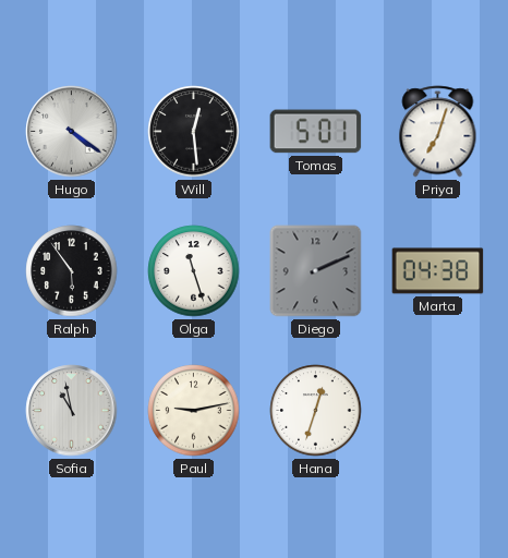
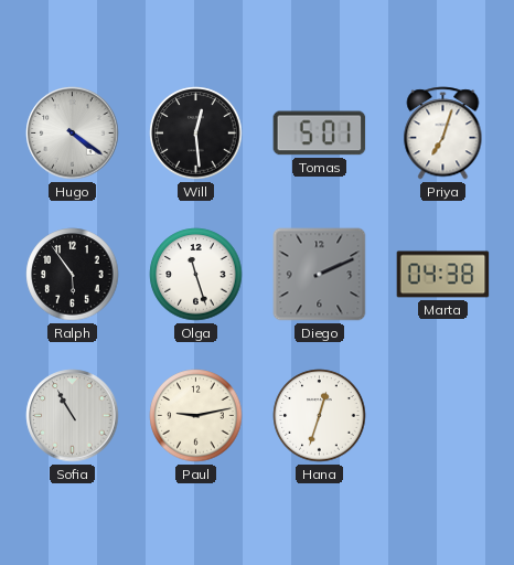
Sofia: 10:58 -> 10:55
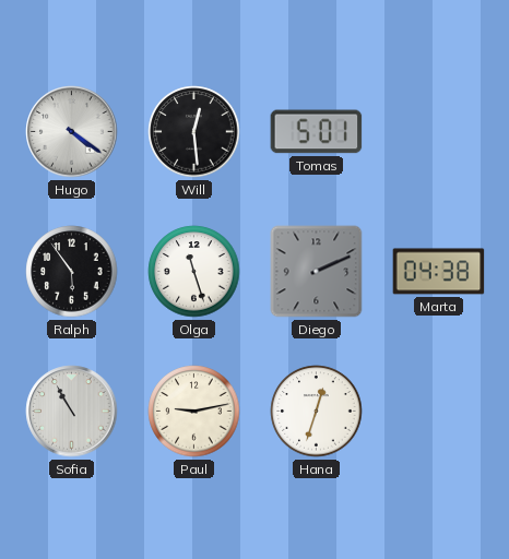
Priya: 7:03 -> none
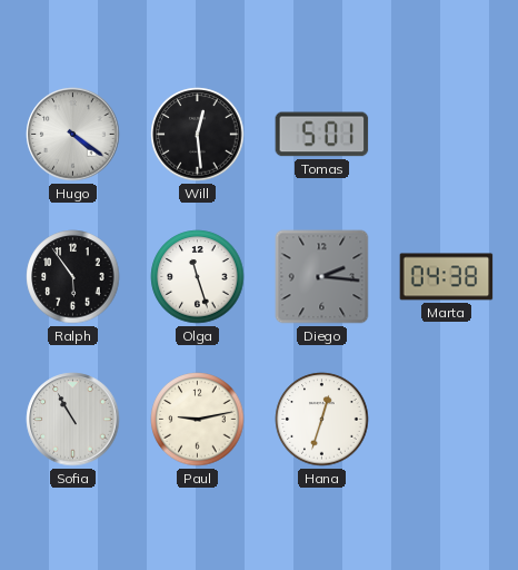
Diego: 2:11 -> 2:16
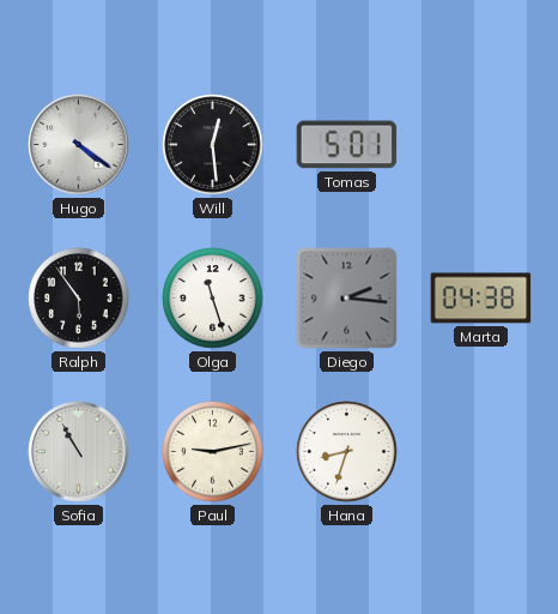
Hana: 12:33 -> 8:33
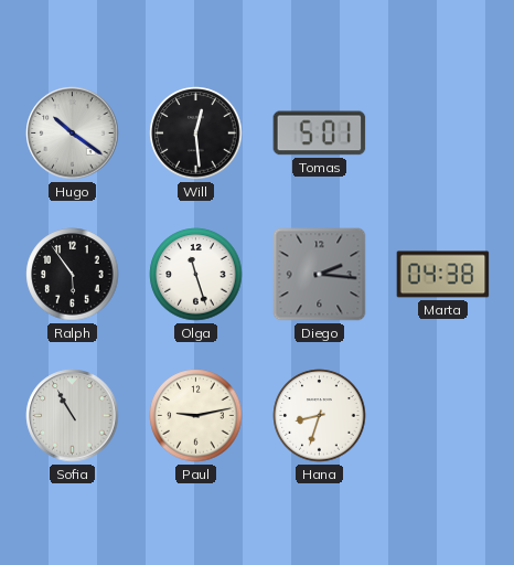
Hugo: 4:21 -> 10:21
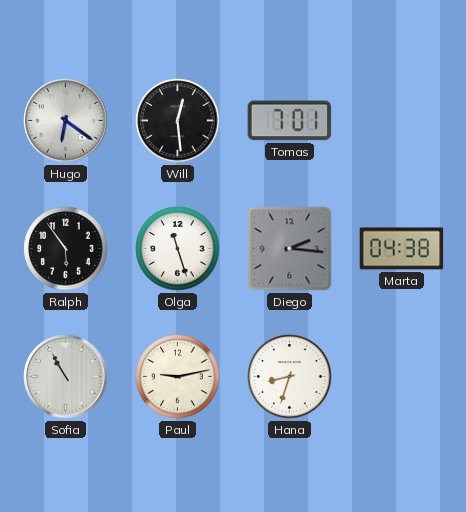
Hugo: 10:21 -> 6:21
Tomas: 5:01 -> 7:01
